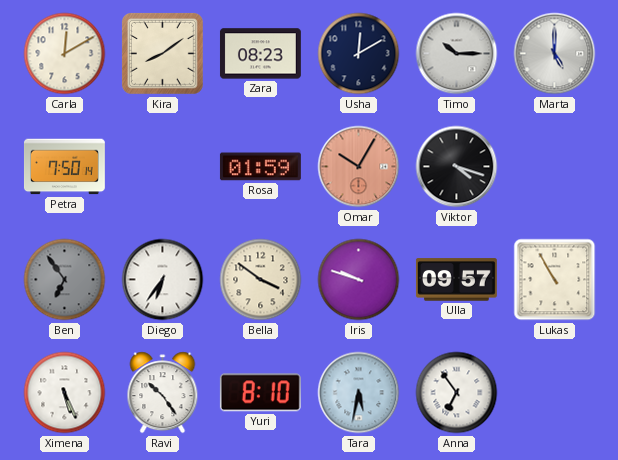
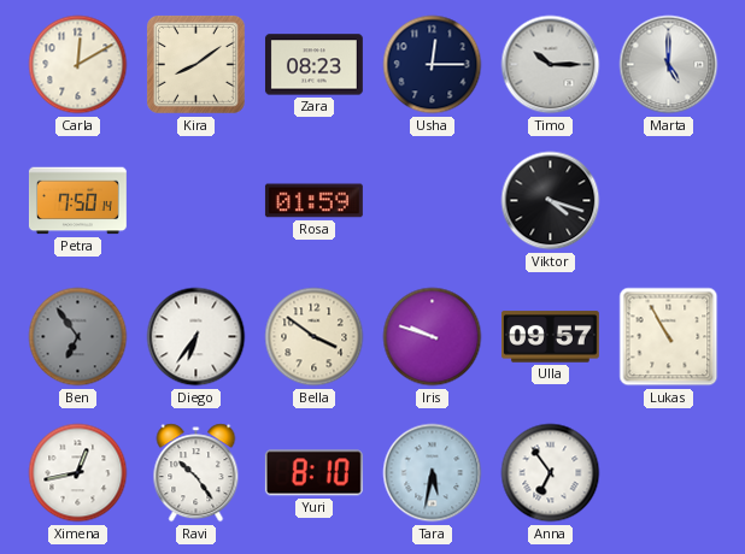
Usha: 12:10 -> 12:15
Omar: 10:05 -> none
Ximena: 5:26 -> 12:43
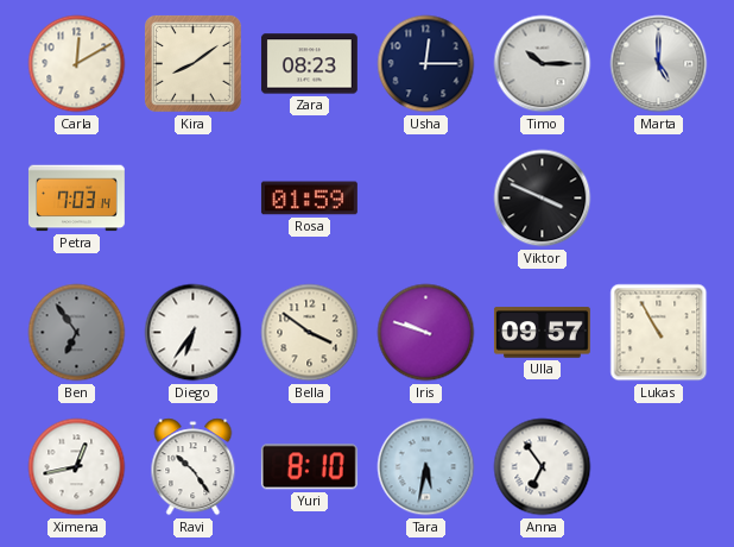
Petra: 7:50 -> 7:03
Viktor: 4:18 -> 3:49
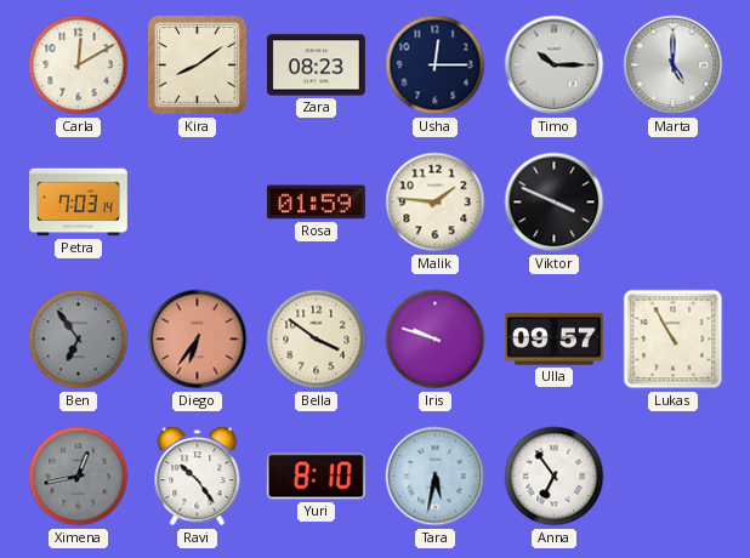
Malik: none -> 1:46
Diego dial: white -> salmon
Ximena dial: white -> grey
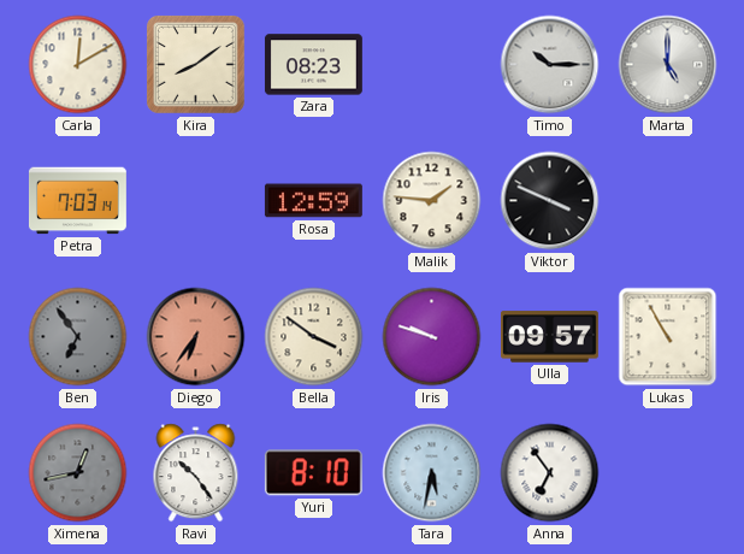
Usha: 12:15 -> none
Rosa: 01:59 -> 12:59
